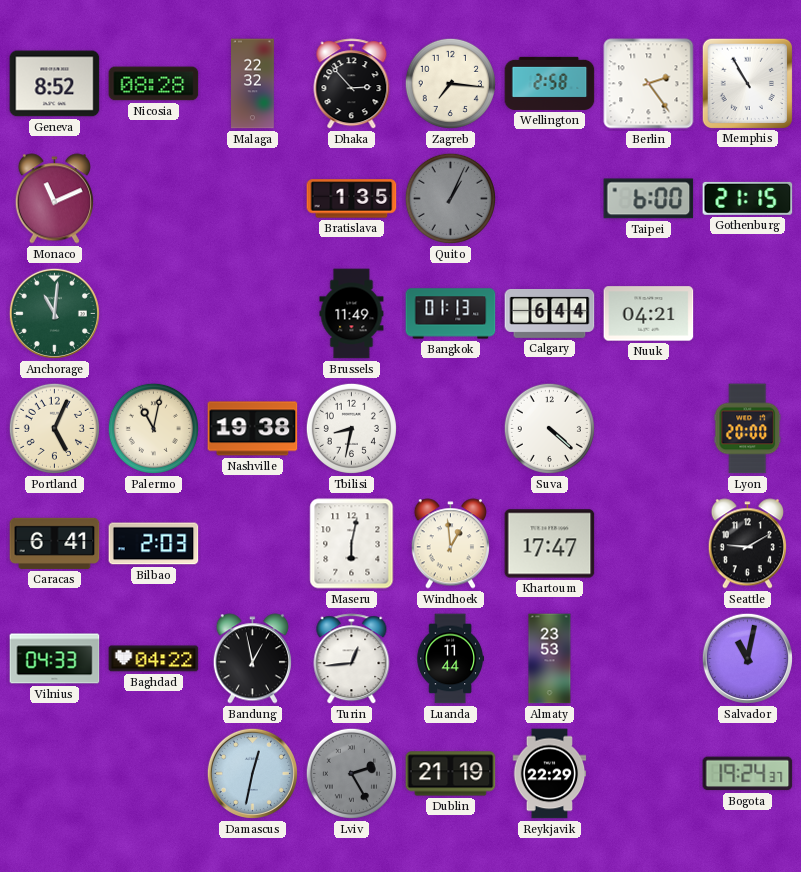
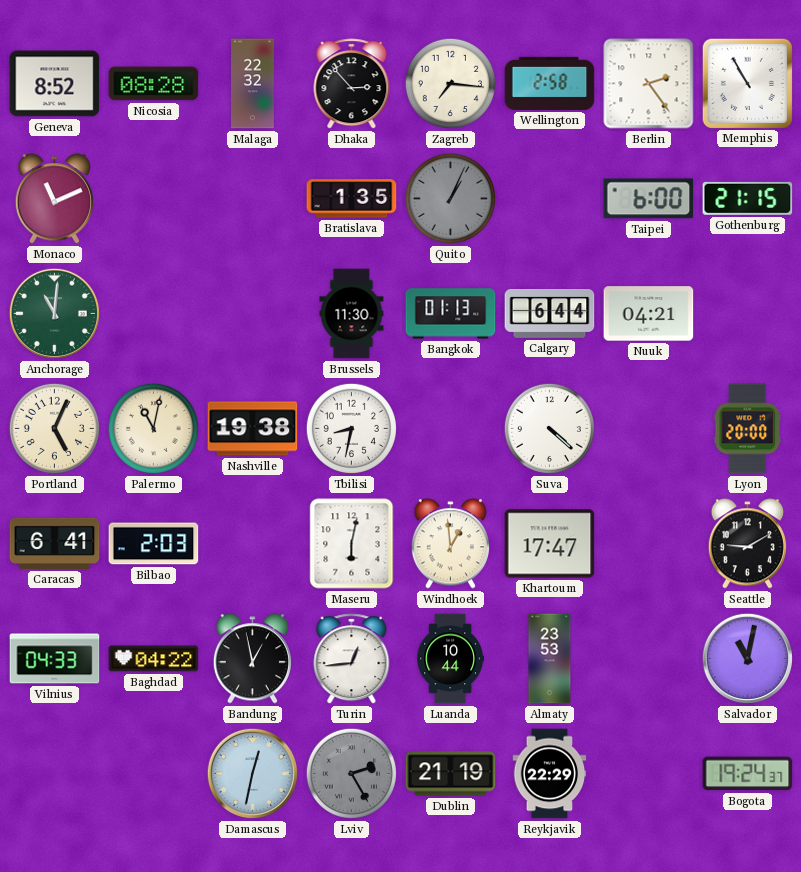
Brussels: 11:49 -> 11:30
Luanda: 11:44 -> 10:44
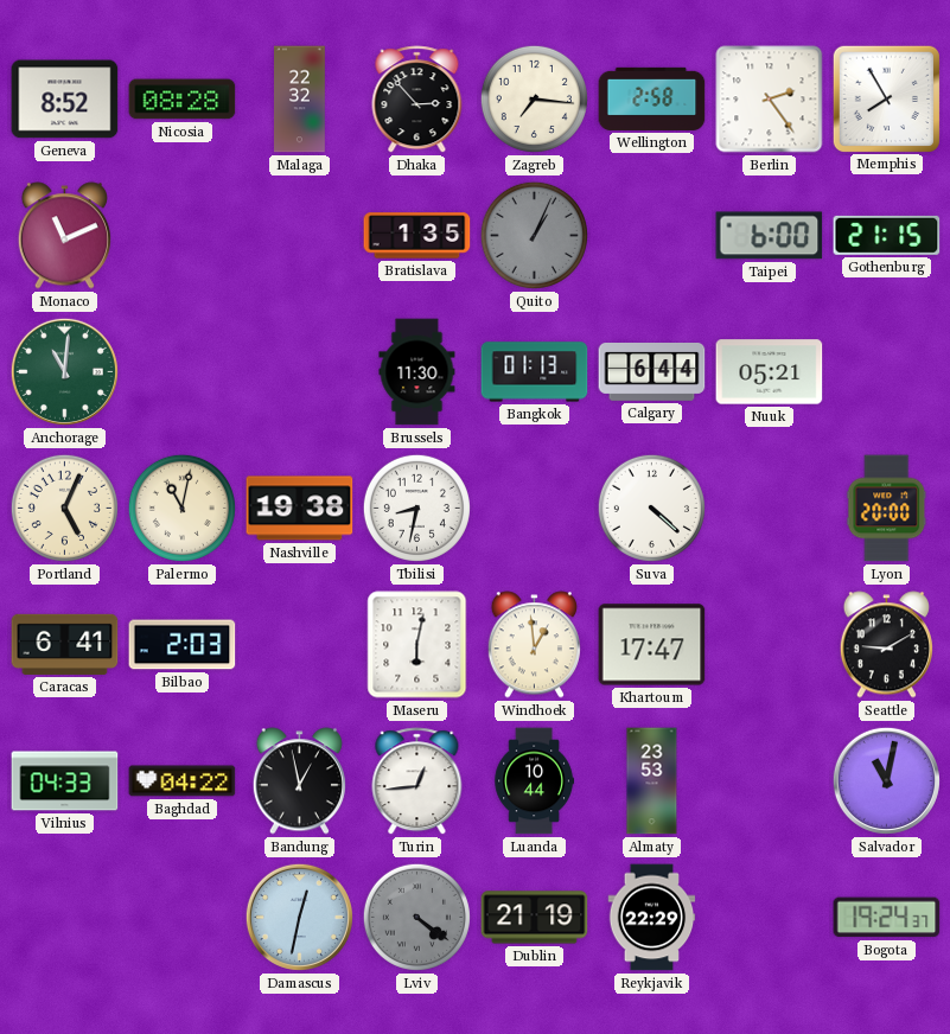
Memphis: 10:55 -> 7:55
Nuuk: 04:21 -> 05:21
Lviv: 2:25 -> 4:21
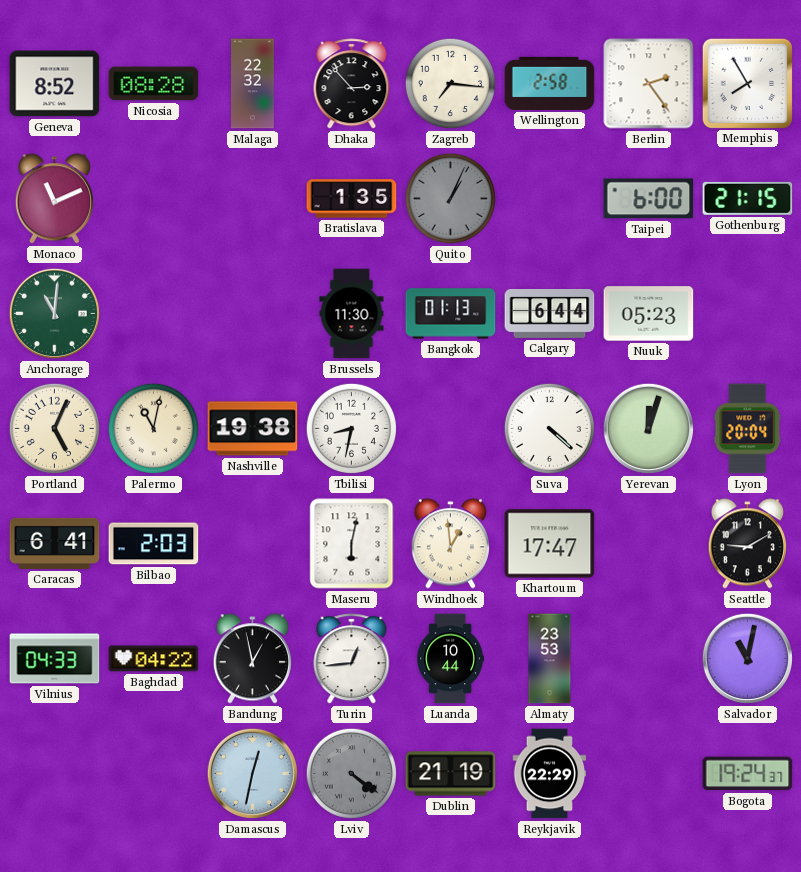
Nuuk: 05:21 -> 05:23
Yerevan: none -> 12:03
Lyon: 20:00 -> 20:04
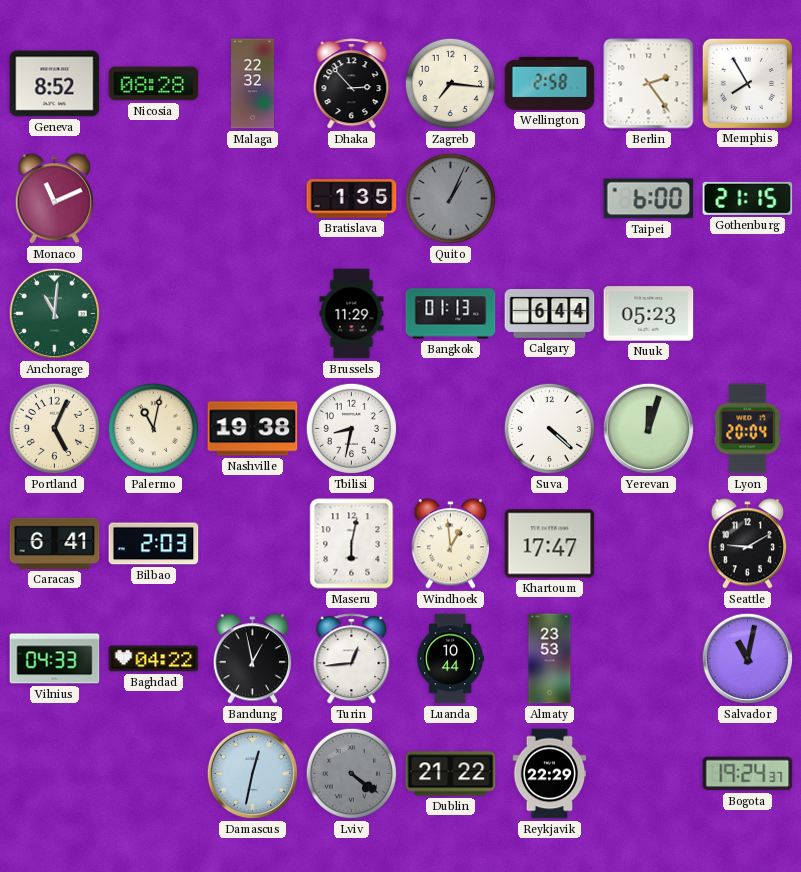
Brussels: 11:30 -> 11:29
Dublin: 21:19 -> 21:22
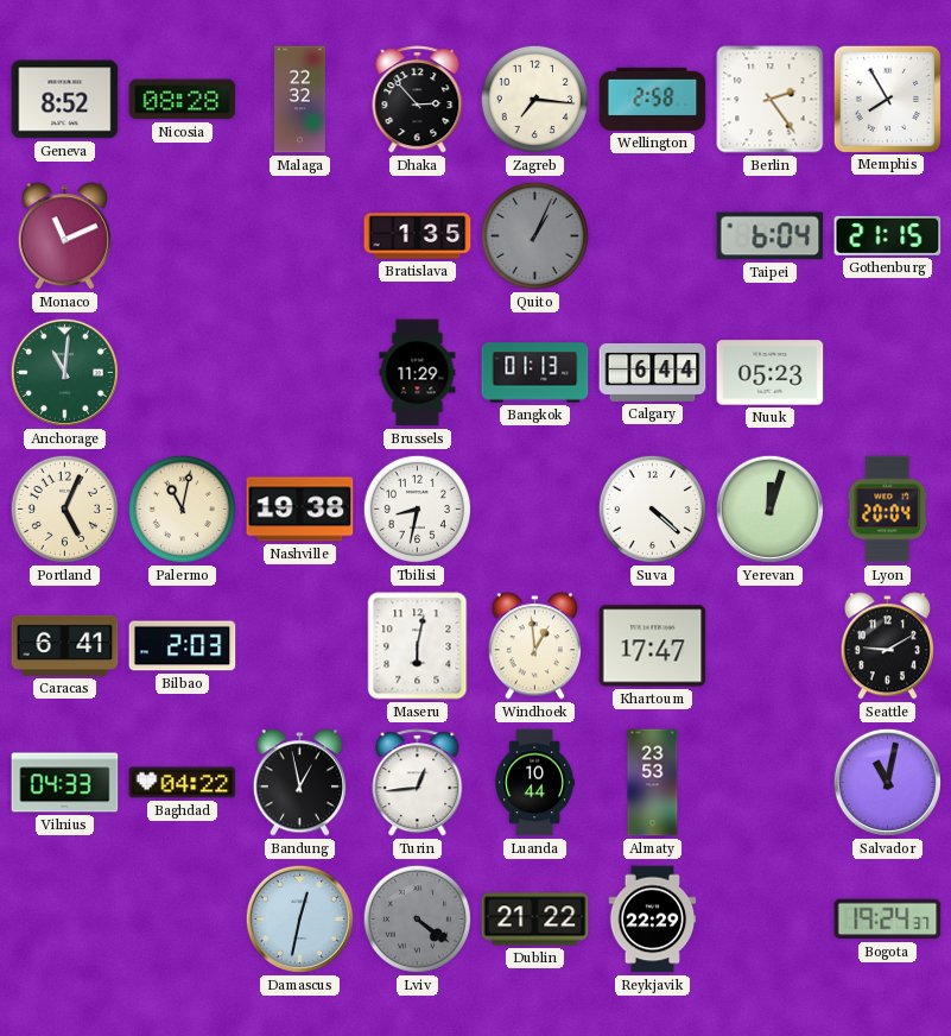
Taipei: 6:00 -> 6:04
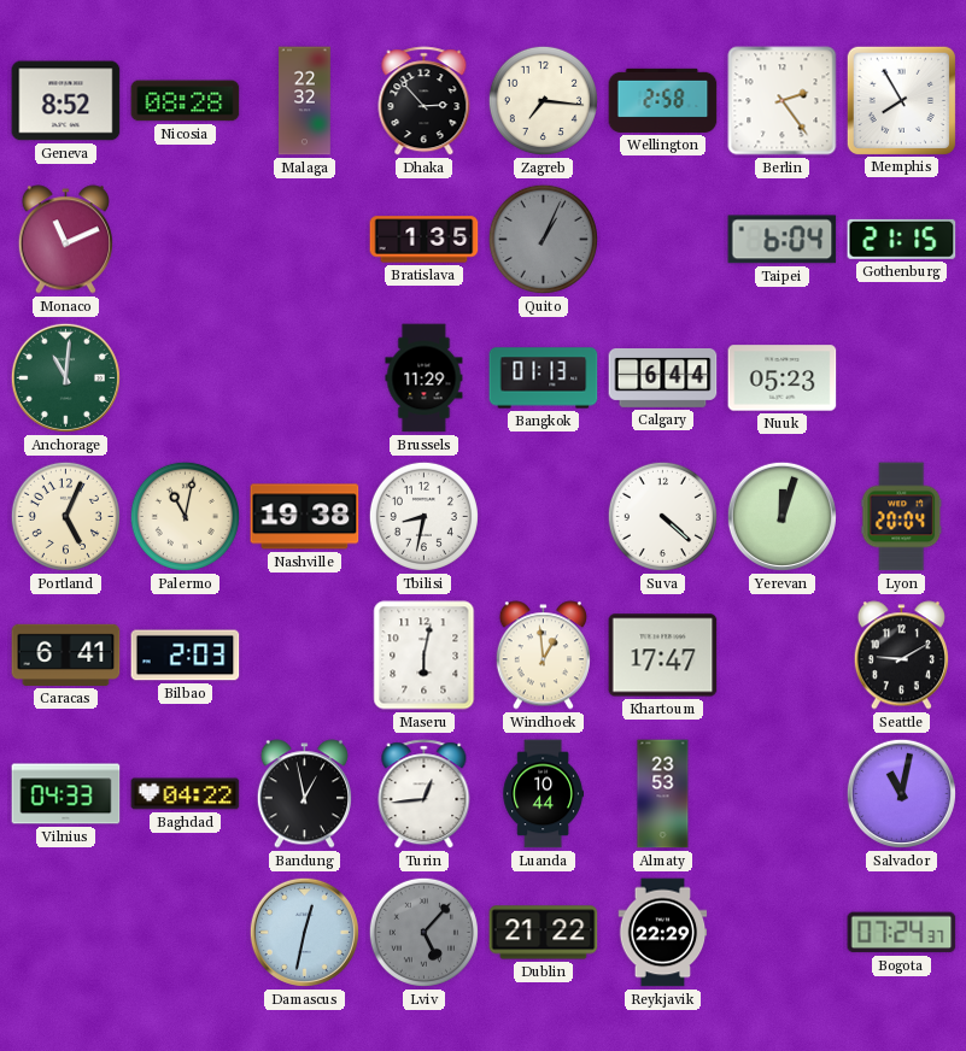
Lviv: 4:21 -> 5:07
Bogota: 19:24 -> 07:24
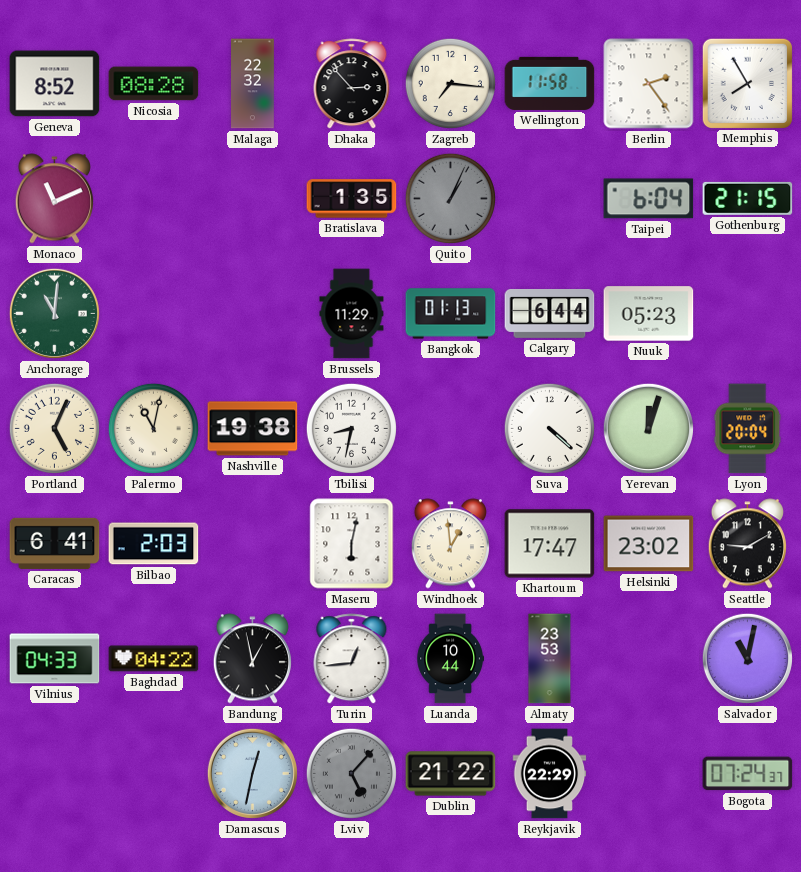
Wellington: 2:58 -> 11:58
Helsinki: none -> 23:02
